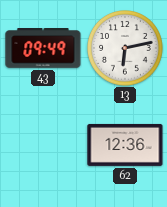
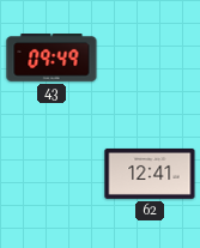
13: 6:13 -> none
62: 12:36 -> 12:41
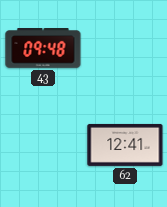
43: 09:49 -> 09:48
